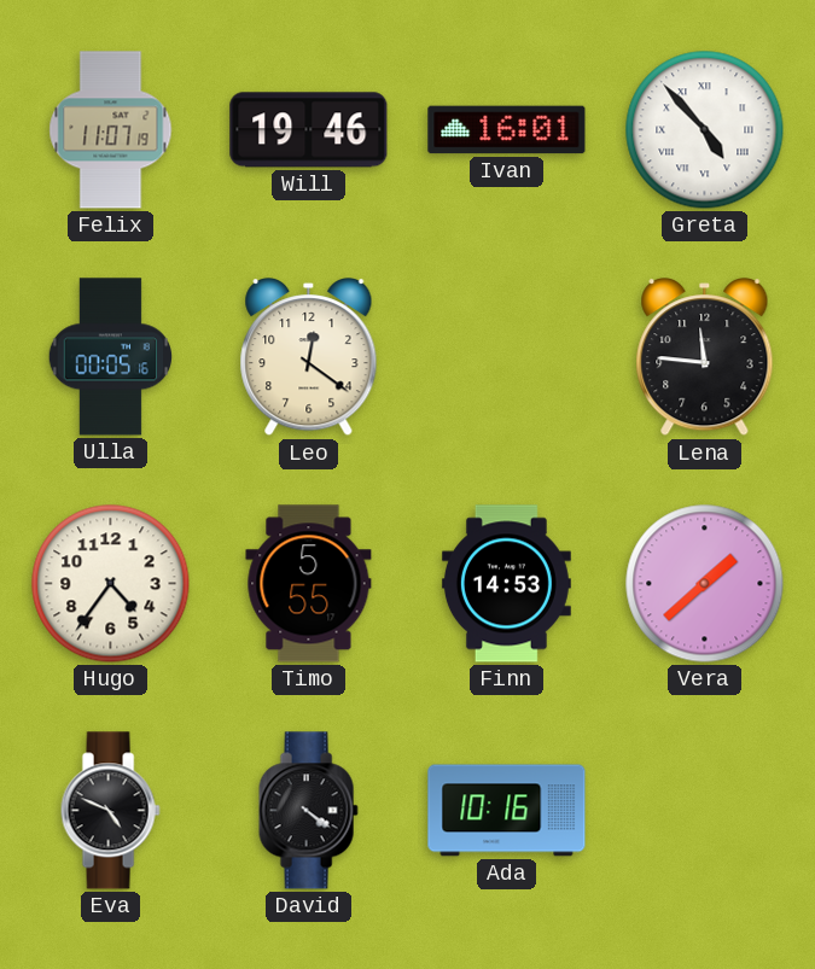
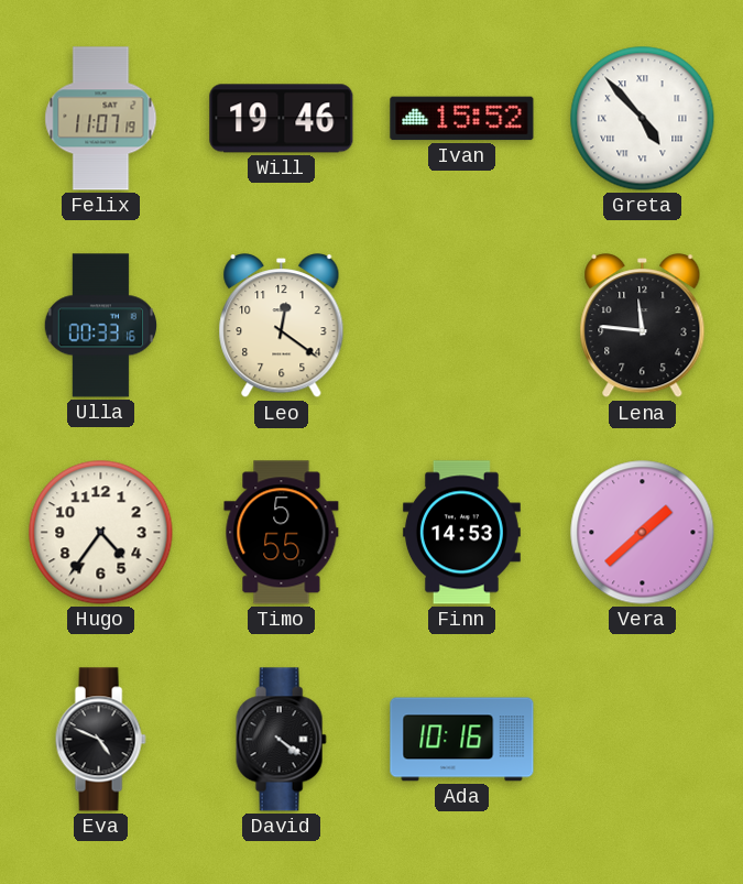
Ivan: 16:01 -> 15:52
Ulla: 00:05 -> 00:33
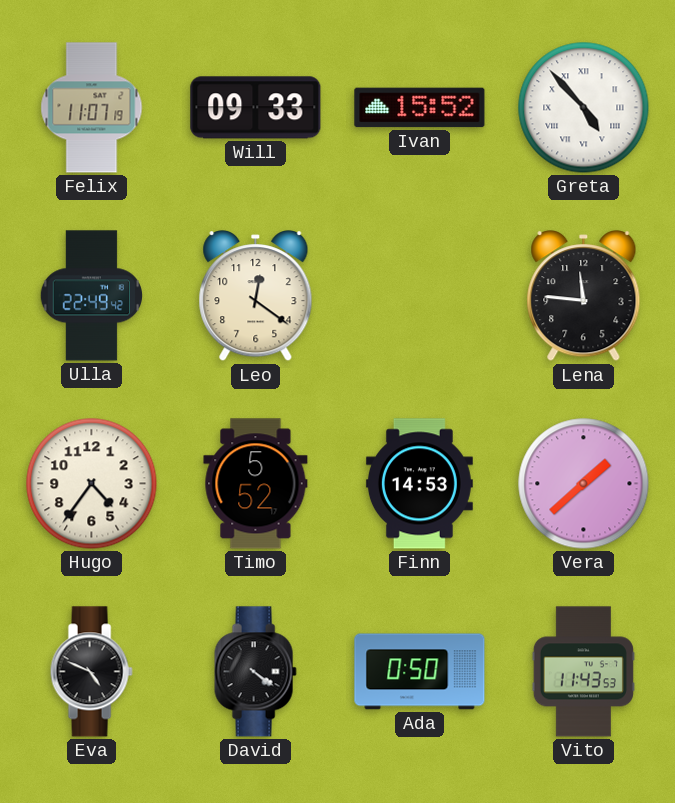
Will: 19:46 -> 09:33
Ulla: 00:33 -> 22:49
Timo: 5:55 -> 5:52
Ada: 10:16 -> 0:50
Vito: none -> 11:43
